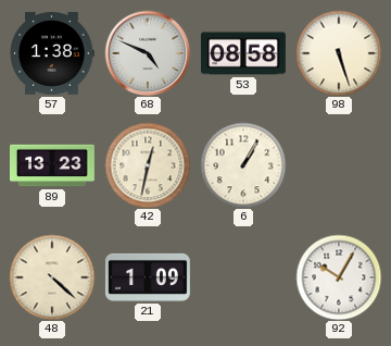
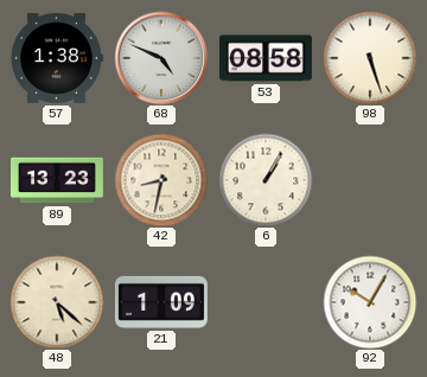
42: 12:32 -> 8:32
48: 4:22 -> 5:22
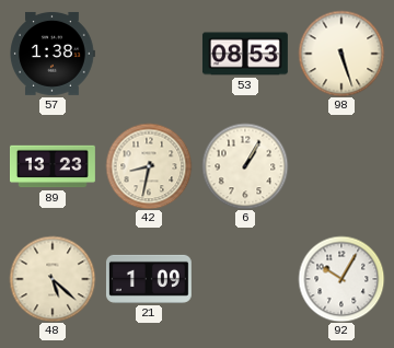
68: 4:49 -> none
53: 08:58 -> 08:53
